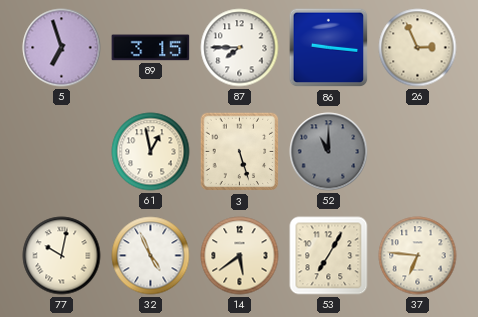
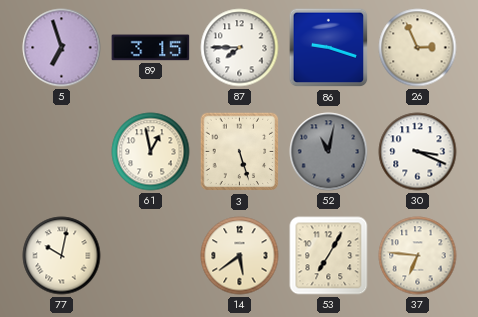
86: 9:16 -> 9:18
52: 11:00 -> 11:02
30: none -> 3:19
32: 4:56 -> none
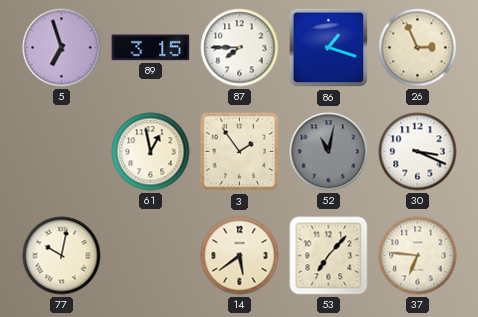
86: 9:18 -> 1:18
3: 5:27 -> 1:54
53: 7:05 -> 7:07
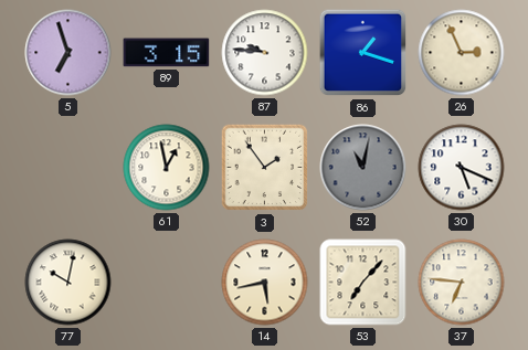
87: 7:45 -> 9:46
30: 3:19 -> 5:19
14: 5:39 -> 5:43
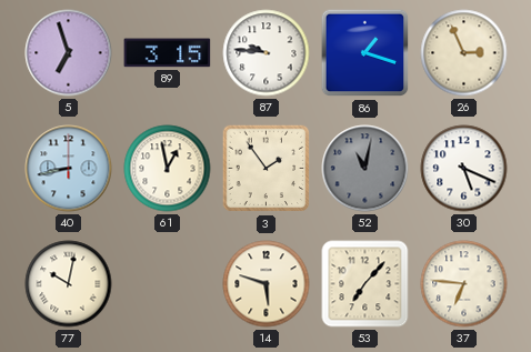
40: none -> 8:43
14: 5:43 -> 5:48
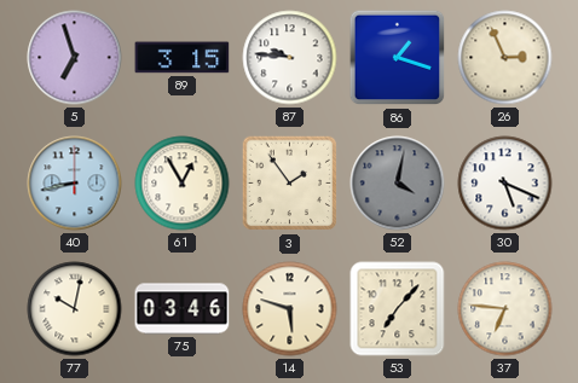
61: 12:58 -> 12:55
52: 11:02 -> 4:02
75: none -> 03:46
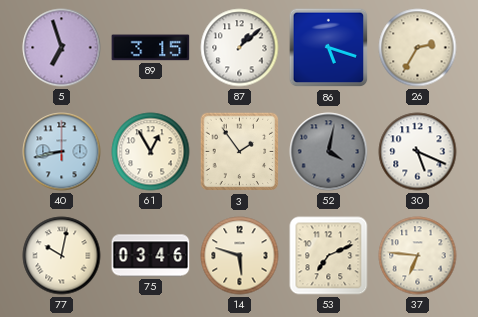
87: 9:46 -> 1:08
86: 1:18 -> 5:18
26: 2:56 -> 2:35
53: 7:07 -> 7:11
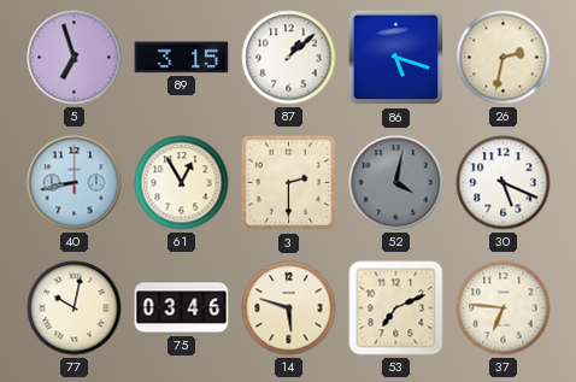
26: 2:35 -> 2:32
3: 1:54 -> 2:30
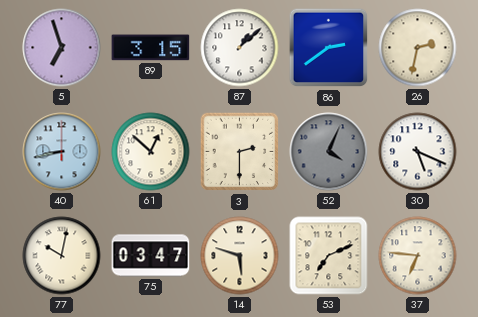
86: 5:18 -> 2:39
61: 12:55 -> 12:52
52: 4:02 -> 4:04
75: 03:46 -> 03:47
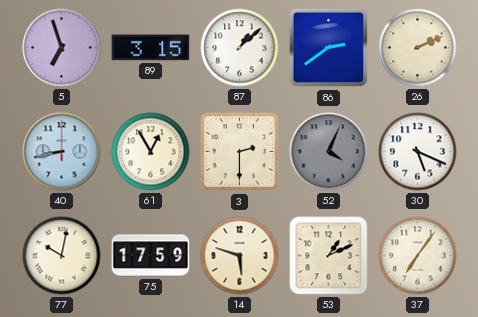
26: 2:32 -> 2:11
61: 12:52 -> 12:55
75: 03:47 -> 17:59
53: 7:11 -> 1:11
37: 6:46 -> 7:06
